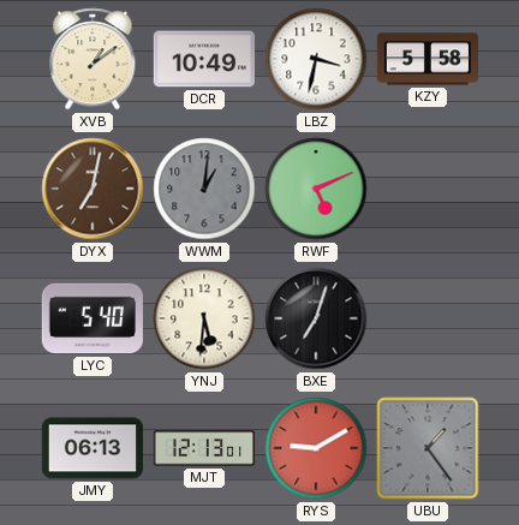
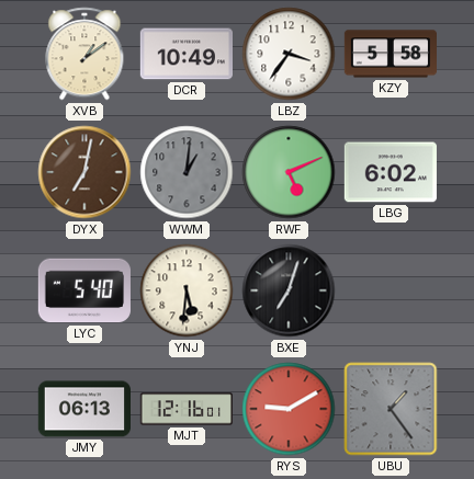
LBZ: 3:32 -> 3:36
LBG: none -> 6:02
MJT: 12:13 -> 12:16
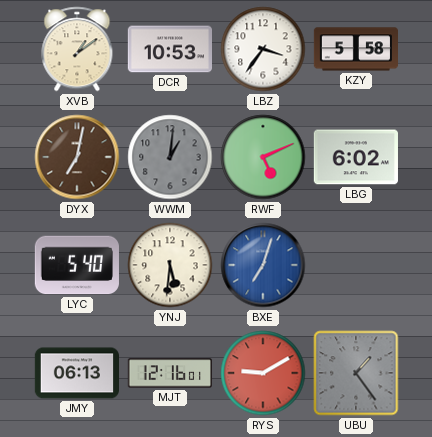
DCR: 10:49 -> 10:53
BXE dial: black -> blue
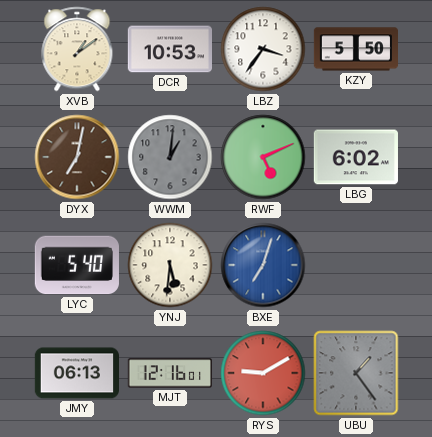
KZY: 5:58 -> 5:50
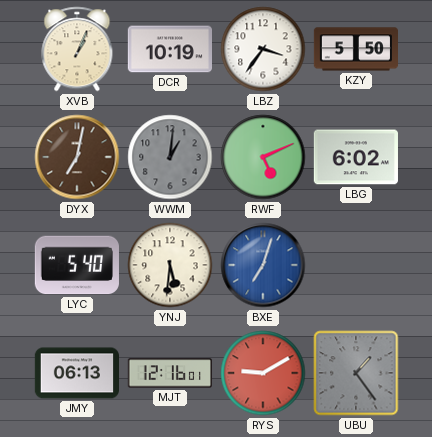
XVB: 1:09 -> 1:04
DCR: 10:53 -> 10:19
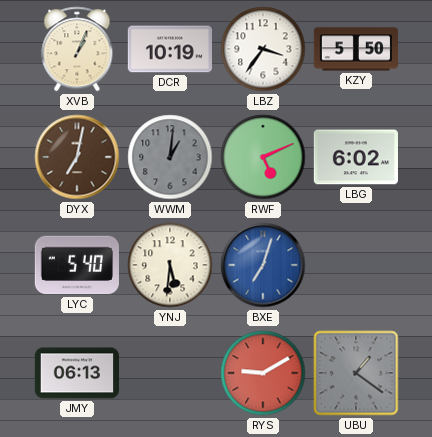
MJT: 12:16 -> none
UBU: 1:24 -> 1:21
